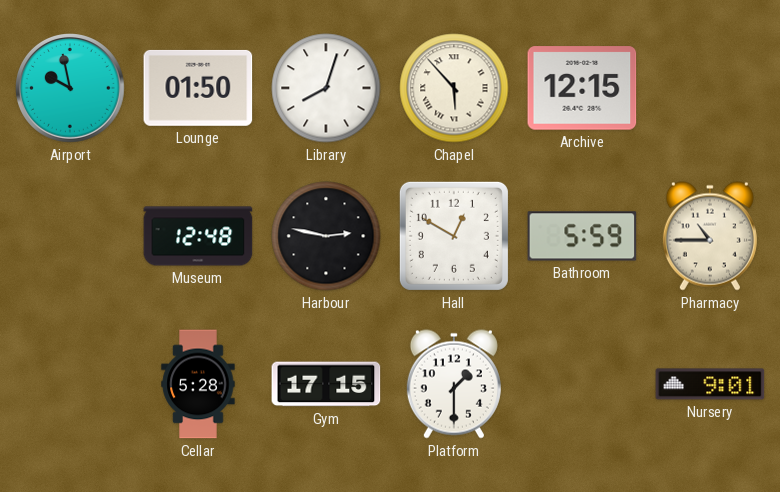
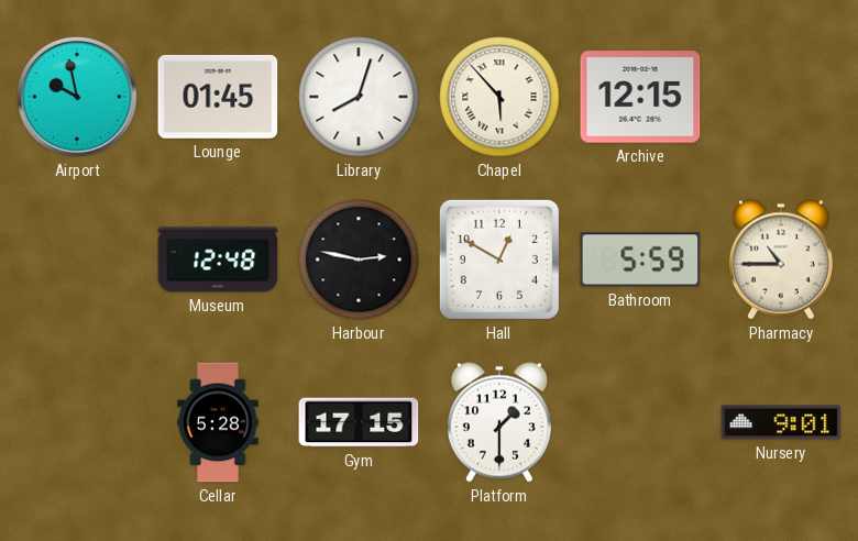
Lounge: 01:50 -> 01:45
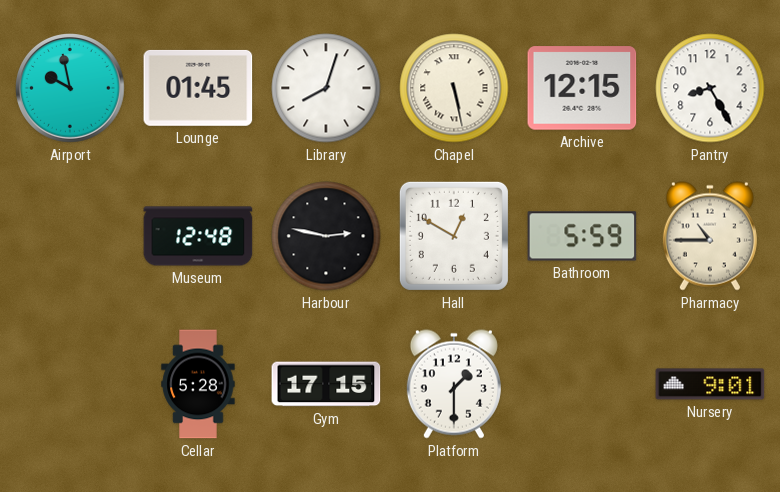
Chapel: 5:53 -> 5:28
Pantry: none -> 8:25
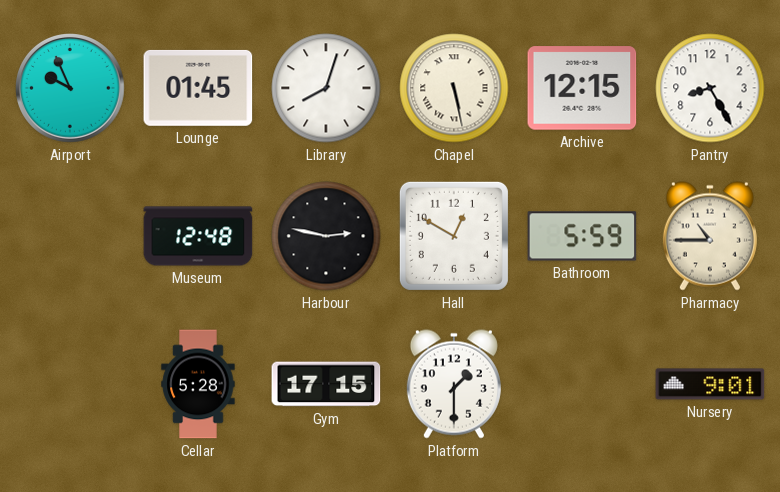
Airport: 9:58 -> 9:56
